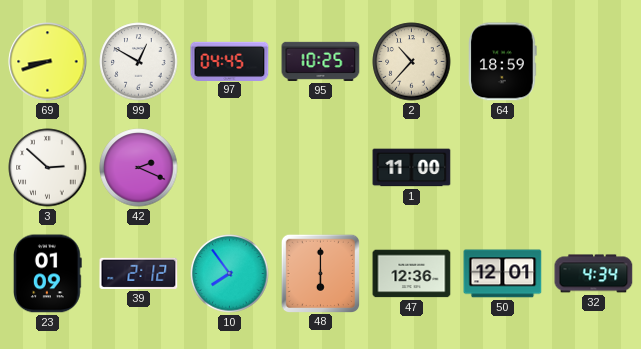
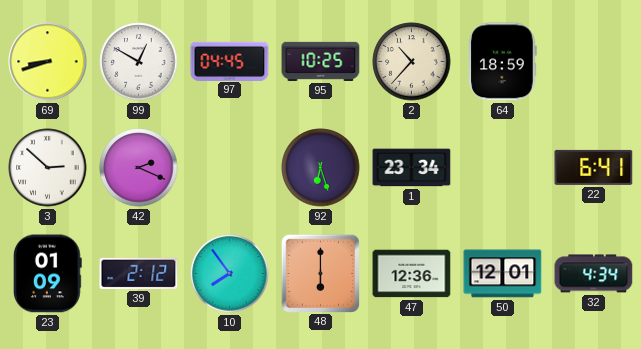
92: none -> 6:27
1: 11:00 -> 23:34
22: none -> 6:41
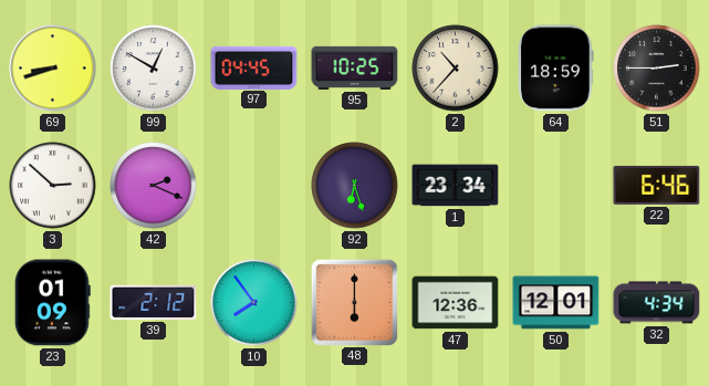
51: none -> 2:45
22: 6:41 -> 6:46
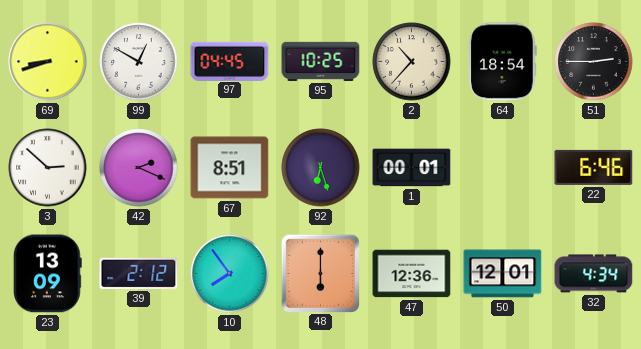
64: 18:59 -> 18:54
67: none -> 8:51
1: 23:34 -> 00:01
23: 01:09 -> 13:09
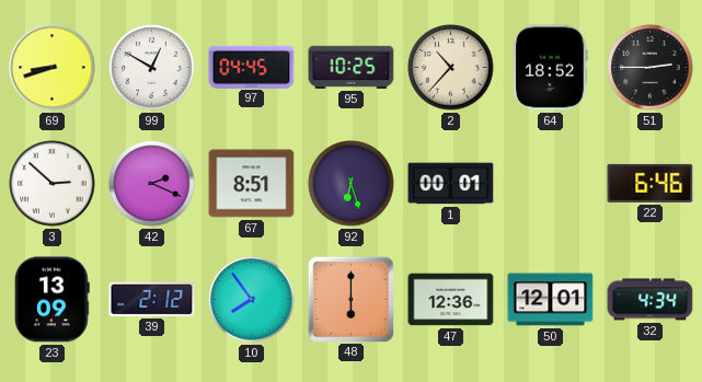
64: 18:54 -> 18:52
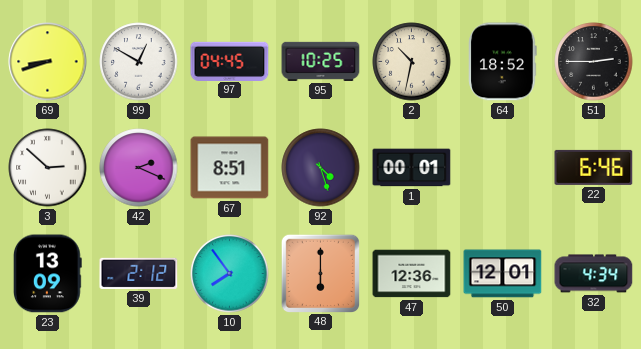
2: 10:37 -> 10:32
92: 6:27 -> 4:27
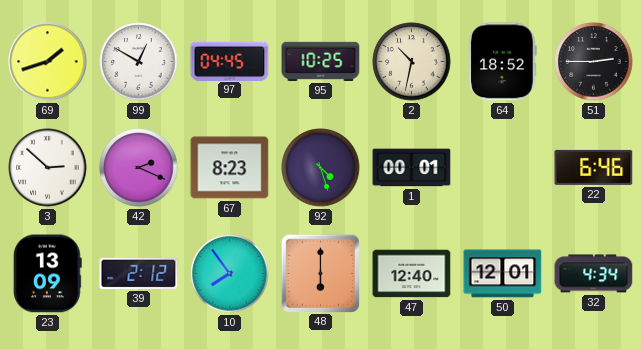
69: 8:42 -> 1:42
67: 8:51 -> 8:23
47: 12:36 -> 12:40
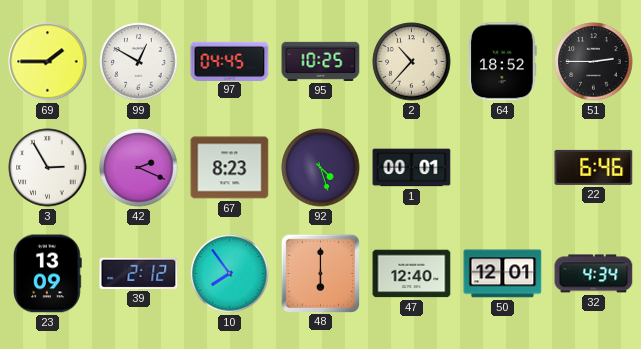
69: 1:42 -> 1:45
2: 10:32 -> 10:37
3: 2:52 -> 2:55
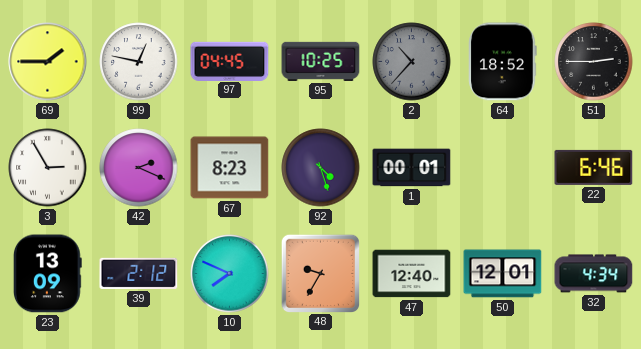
99: 12:50 -> 12:47
2 dial: cream -> grey
10: 7:54 -> 7:49
48: 6:00 -> 9:35
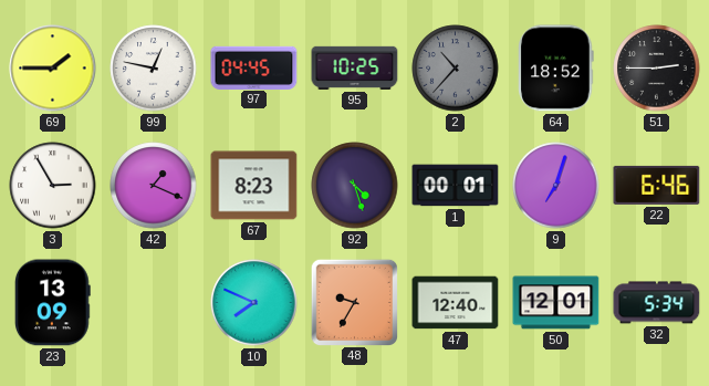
42: 2:19 -> 1:19
9: none -> 7:03
39: 2:12 -> none
32: 4:34 -> 5:34
